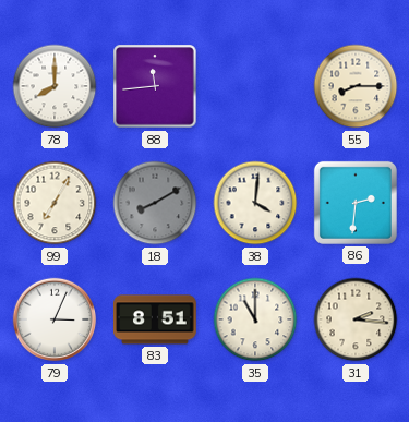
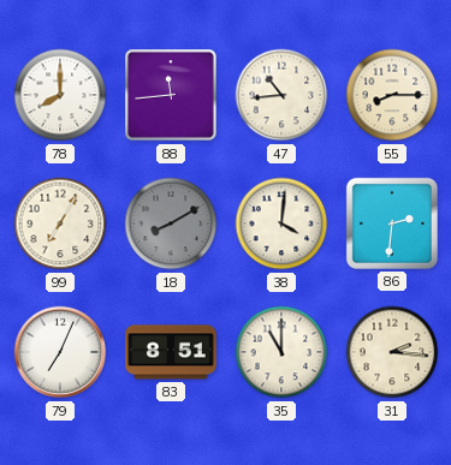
47: none -> 10:44
79: 3:04 -> 7:04
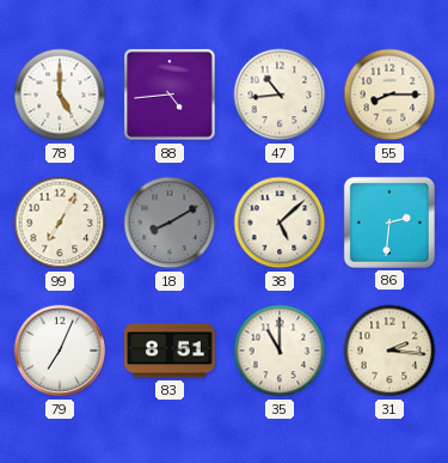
78: 8:00 -> 5:00
88: 11:44 -> 4:44
38: 4:01 -> 5:08
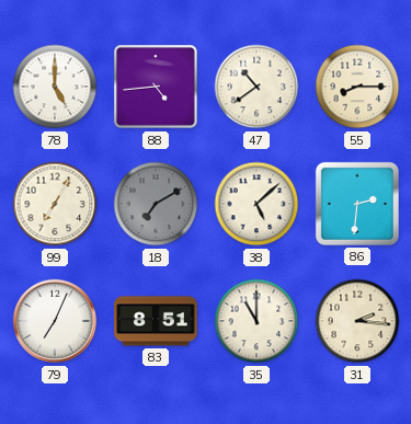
47: 10:44 -> 10:39
18: 8:10 -> 7:10
